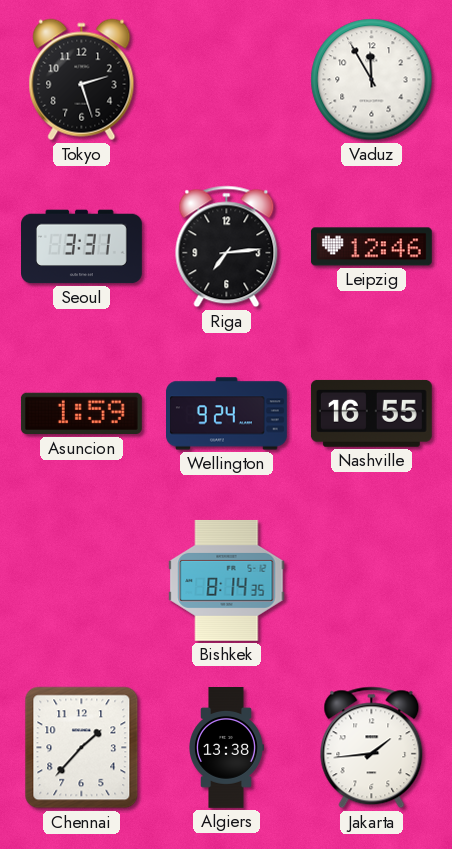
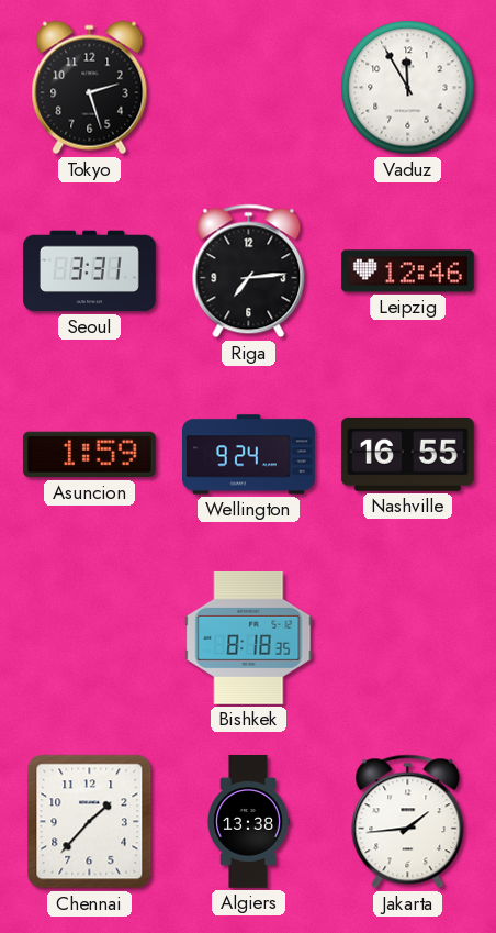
Bishkek: 8:14 -> 8:18
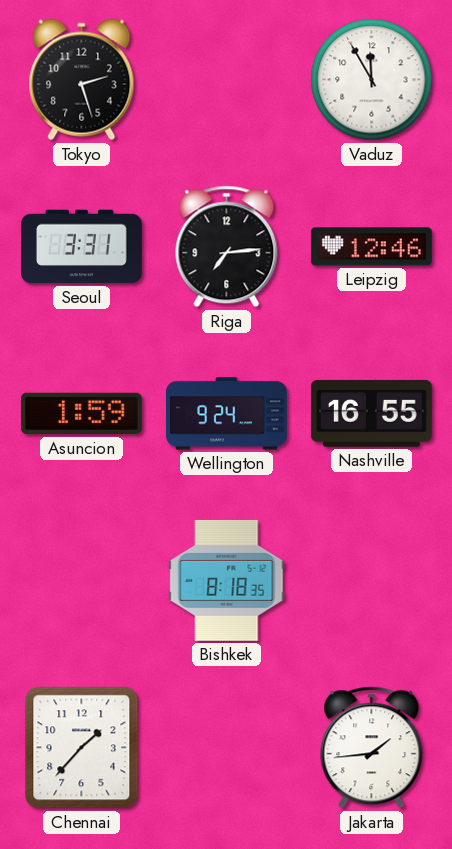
Algiers: 13:38 -> none
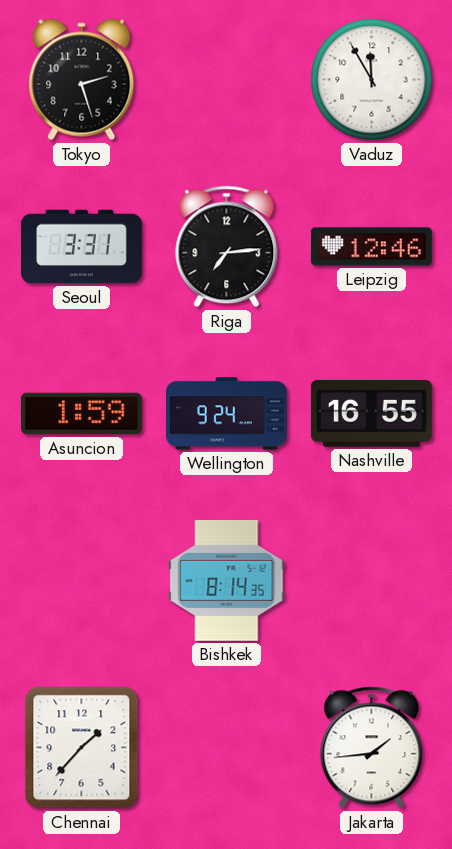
Bishkek: 8:18 -> 8:14
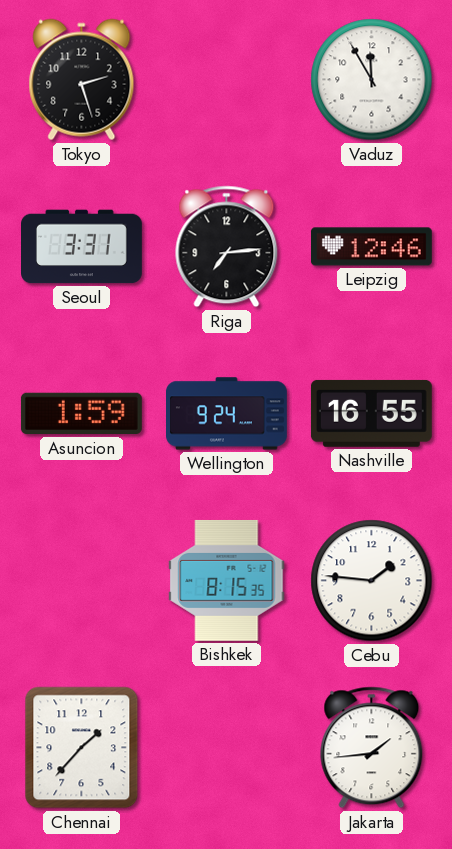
Bishkek: 8:14 -> 8:15
Cebu: none -> 1:46
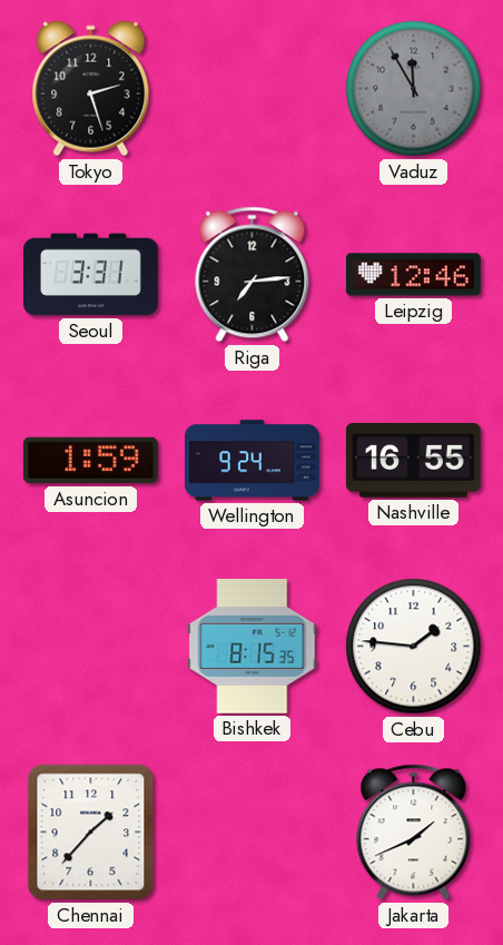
Vaduz dial: white -> grey
Jakarta: 1:44 -> 1:41
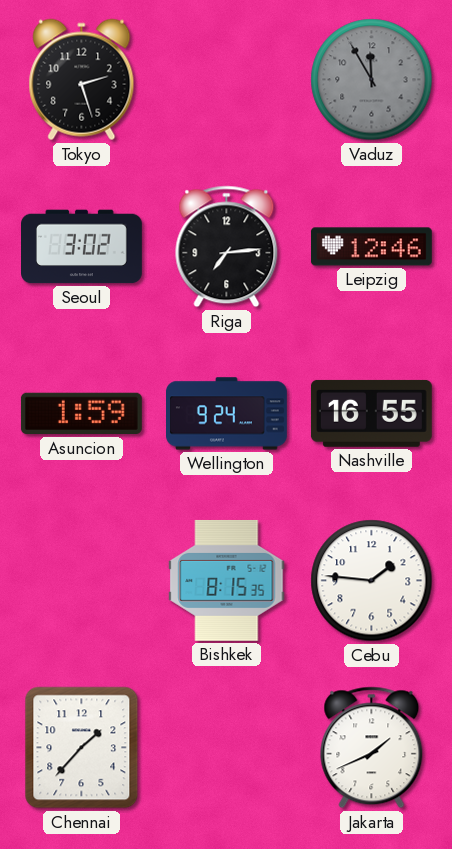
Seoul: 3:31 -> 3:02
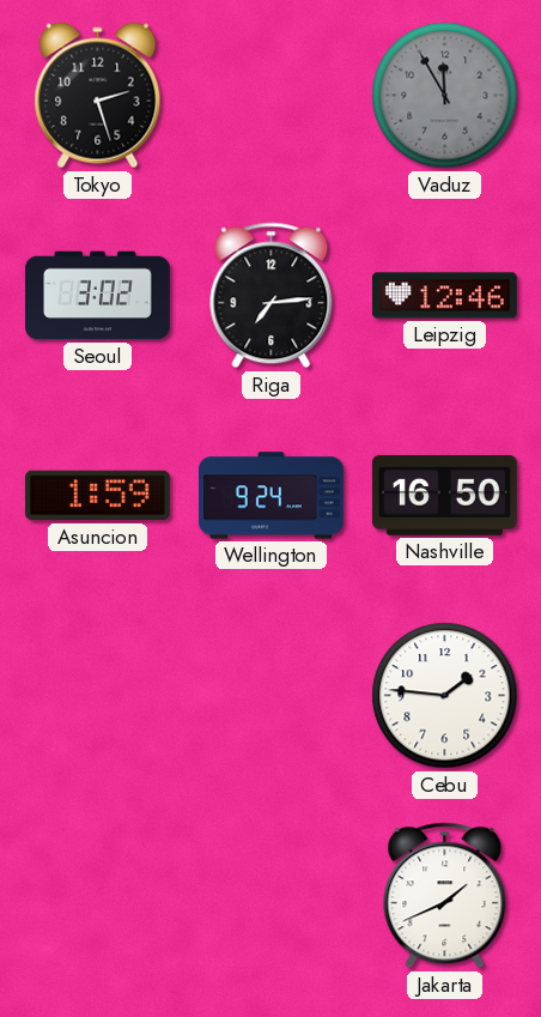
Nashville: 16:55 -> 16:50
Bishkek: 8:15 -> none
Chennai: 1:37 -> none
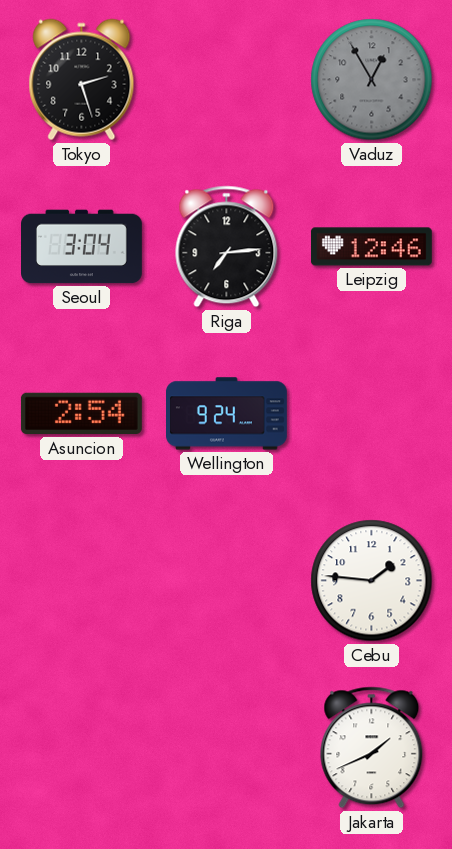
Vaduz: 11:55 -> 12:55
Seoul: 3:02 -> 3:04
Asuncion: 1:59 -> 2:54
Nashville: 16:50 -> none
